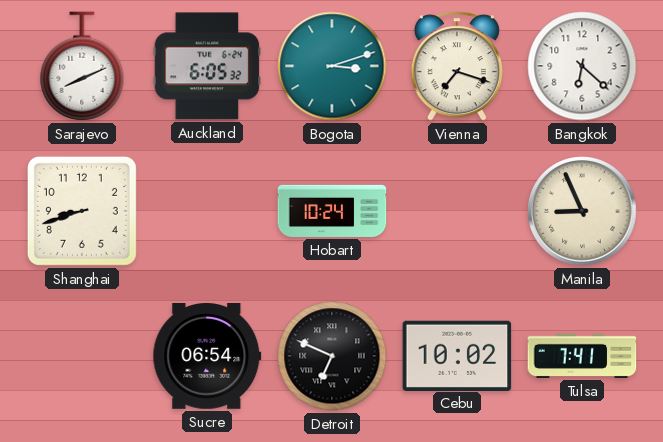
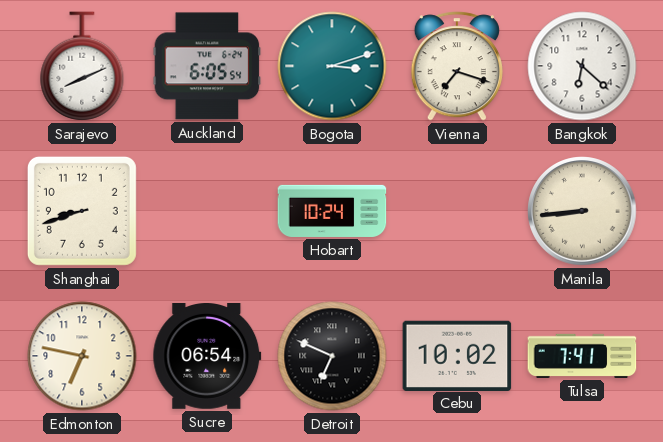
Auckland: 6:05:32 -> 6:05:54
Manila: 8:56 -> 8:44
Edmonton: none -> 6:47
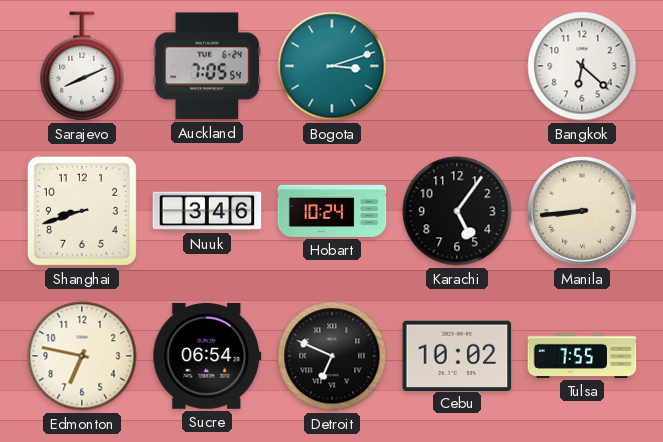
Auckland: 6:05 -> 7:05
Vienna: 7:18 -> none
Nuuk: none -> 3:46
Karachi: none -> 5:06
Tulsa: 7:41 -> 7:55
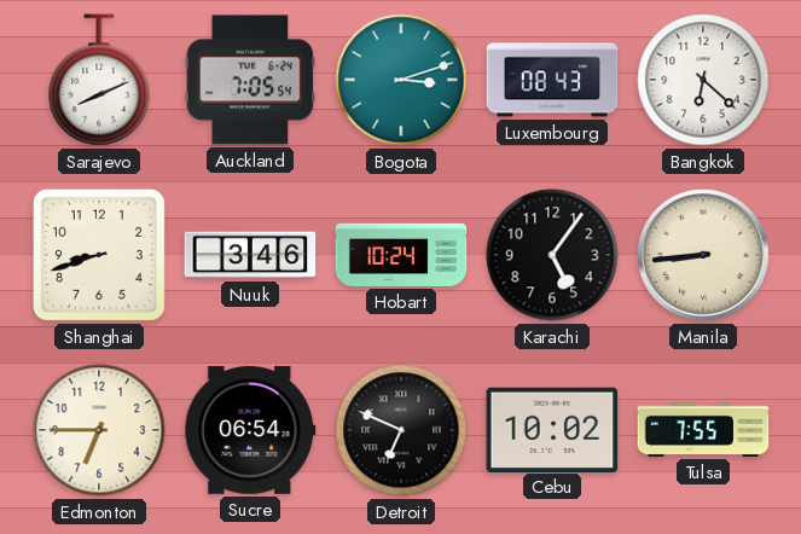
Luxembourg: none -> 08:43
Edmonton: 6:47 -> 6:45
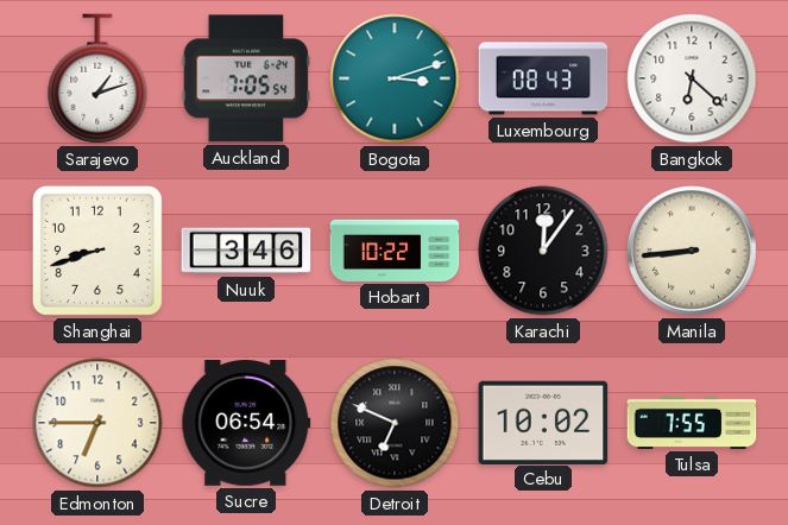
Sarajevo: 8:11 -> 1:12
Hobart: 10:24 -> 10:22
Karachi: 5:06 -> 12:06
